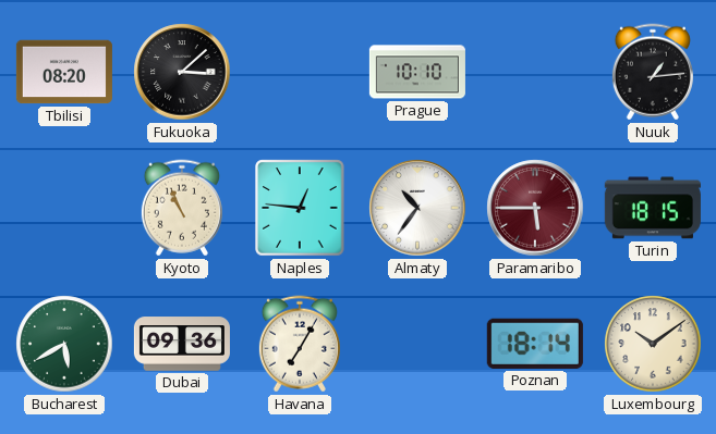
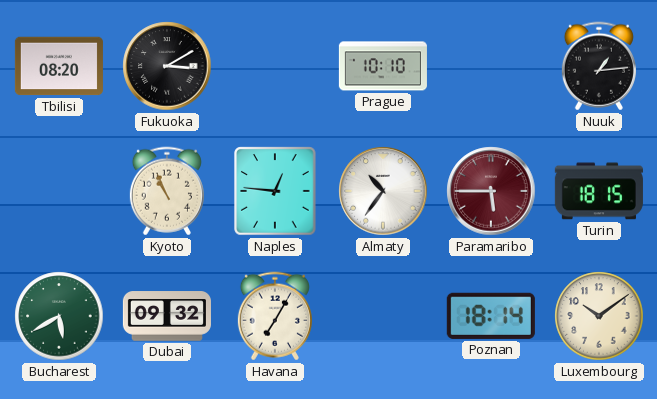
Fukuoka: 3:08 -> 3:10
Dubai: 09:36 -> 09:32
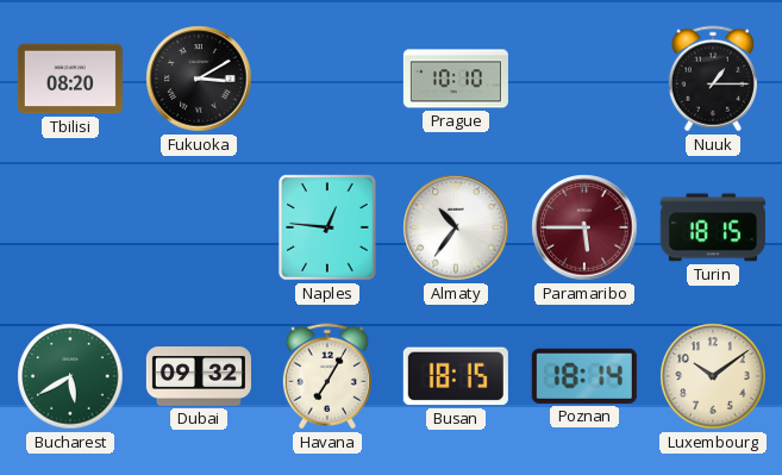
Nuuk: 1:14 -> 1:15
Kyoto: 10:56 -> none
Busan: none -> 18:15
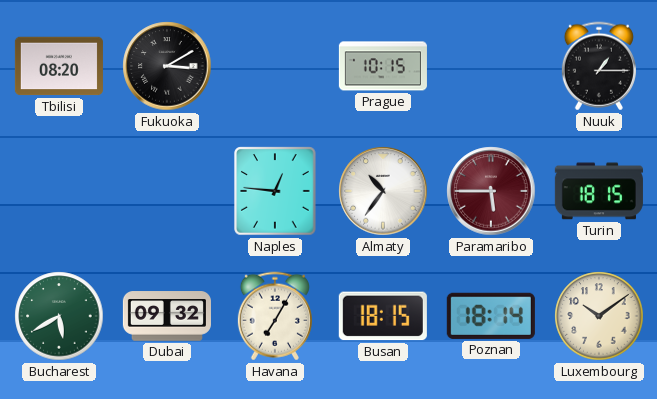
Prague: 10:10 -> 10:15
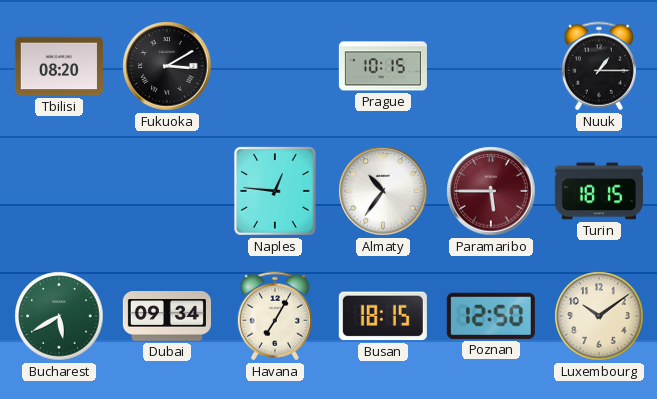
Dubai: 09:32 -> 09:34
Poznan: 18:14 -> 12:50
